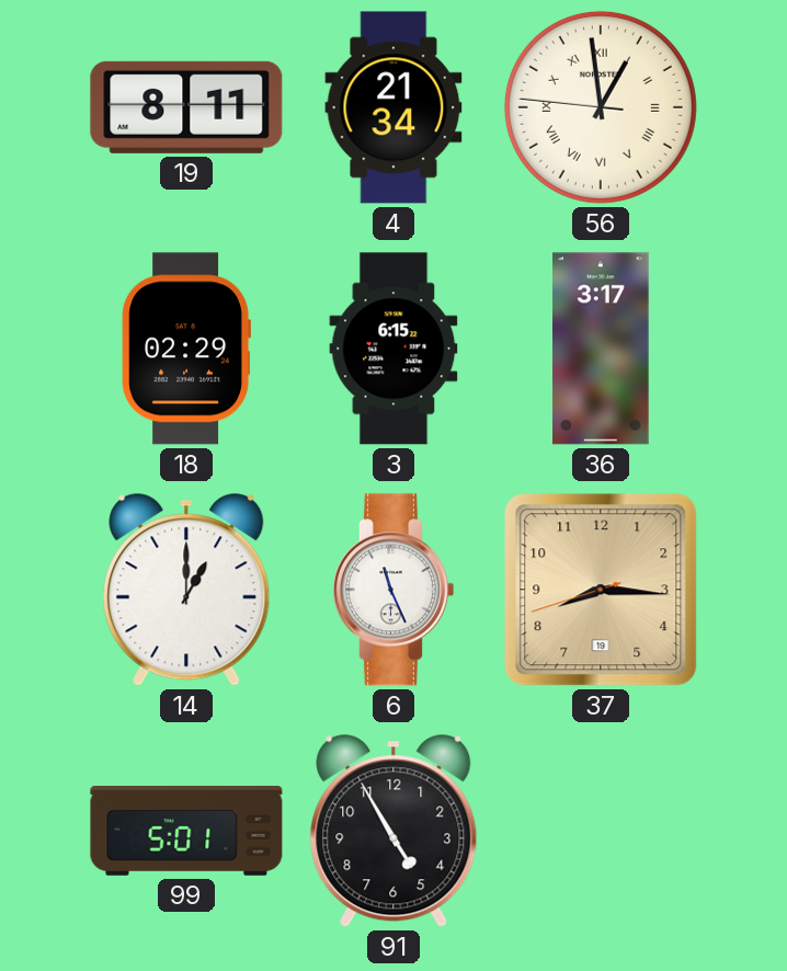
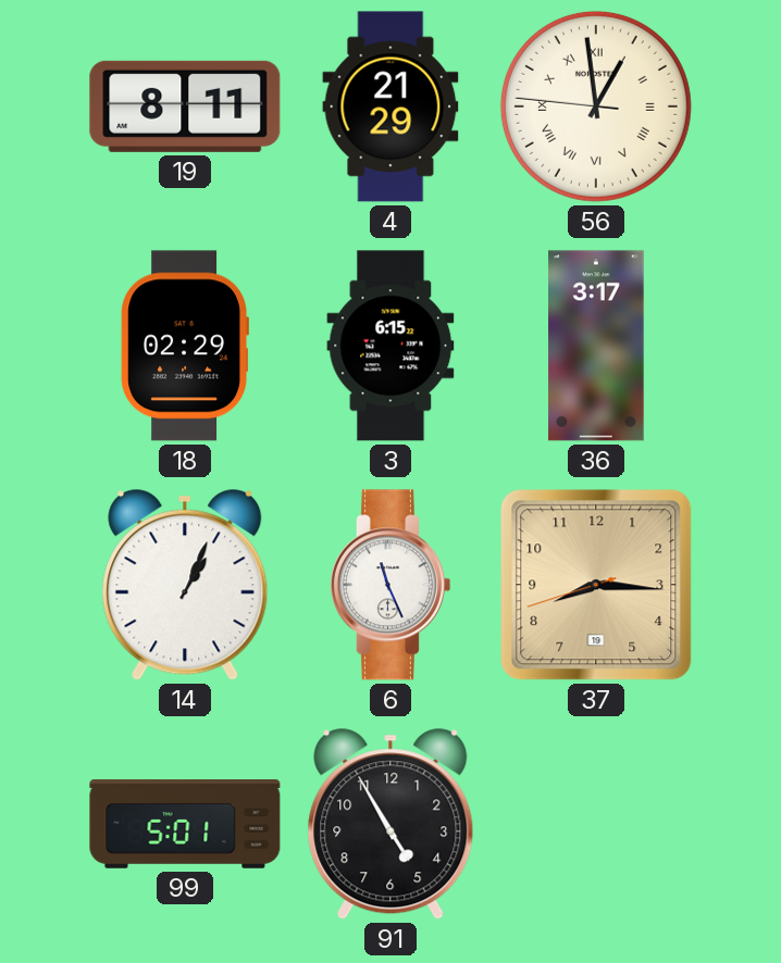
4: 21:34 -> 21:29
14: 1:00 -> 1:04
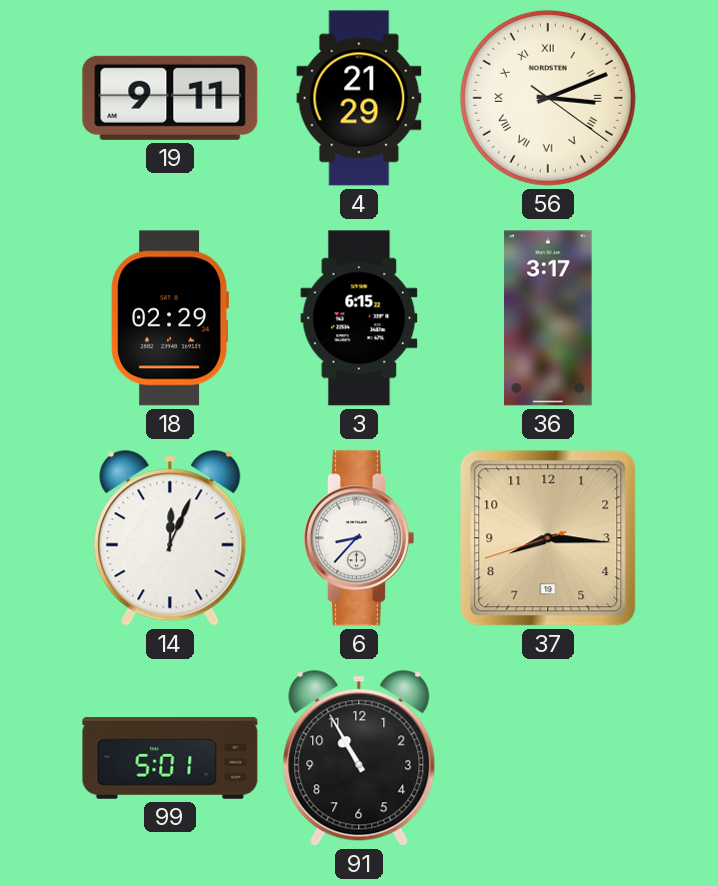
19: 8:11 -> 9:11
56: 12:58 -> 3:11
14: 1:04 -> 12:04
6: 11:26 -> 8:37
91: 4:55 -> 10:55
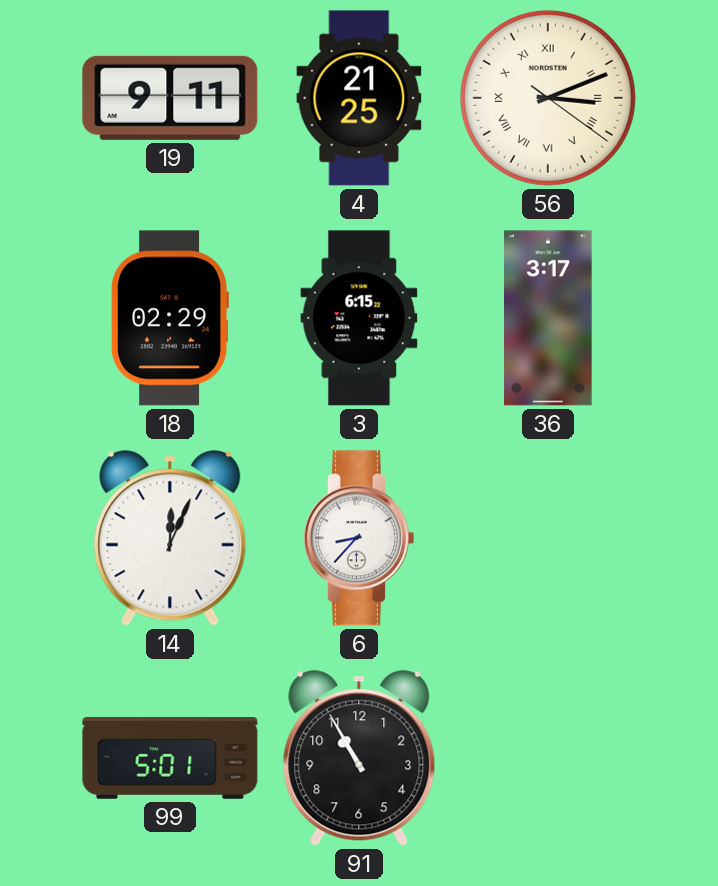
4: 21:29 -> 21:25
37: 8:15 -> none
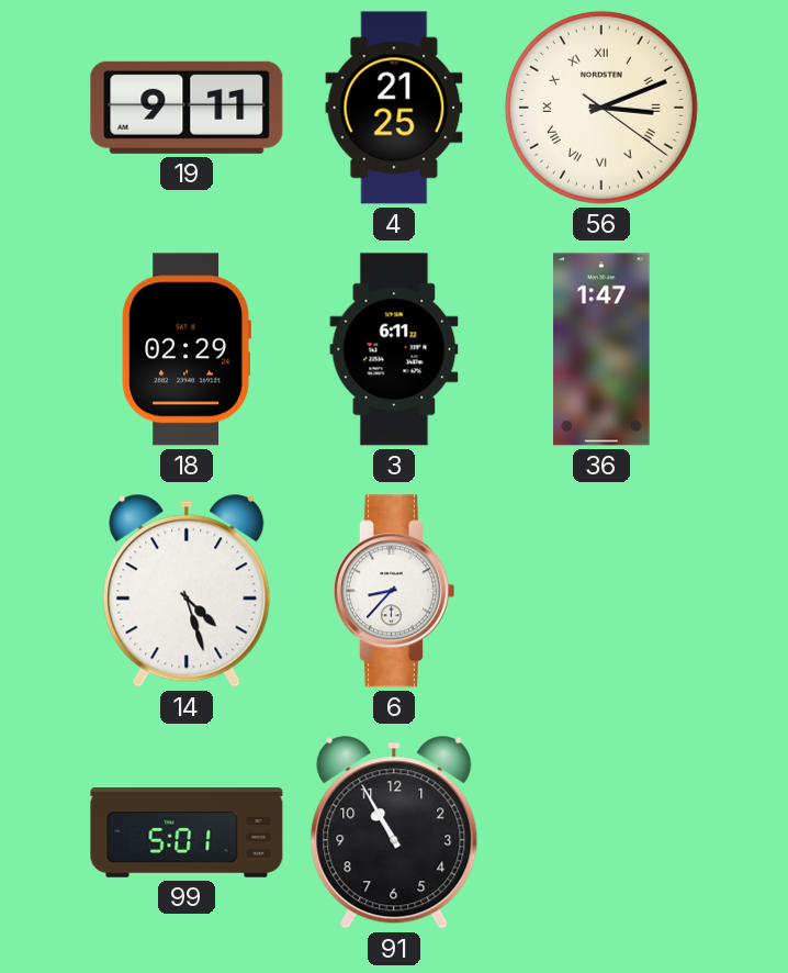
3: 6:15 -> 6:11
36: 3:17 -> 1:47
14: 12:04 -> 4:27
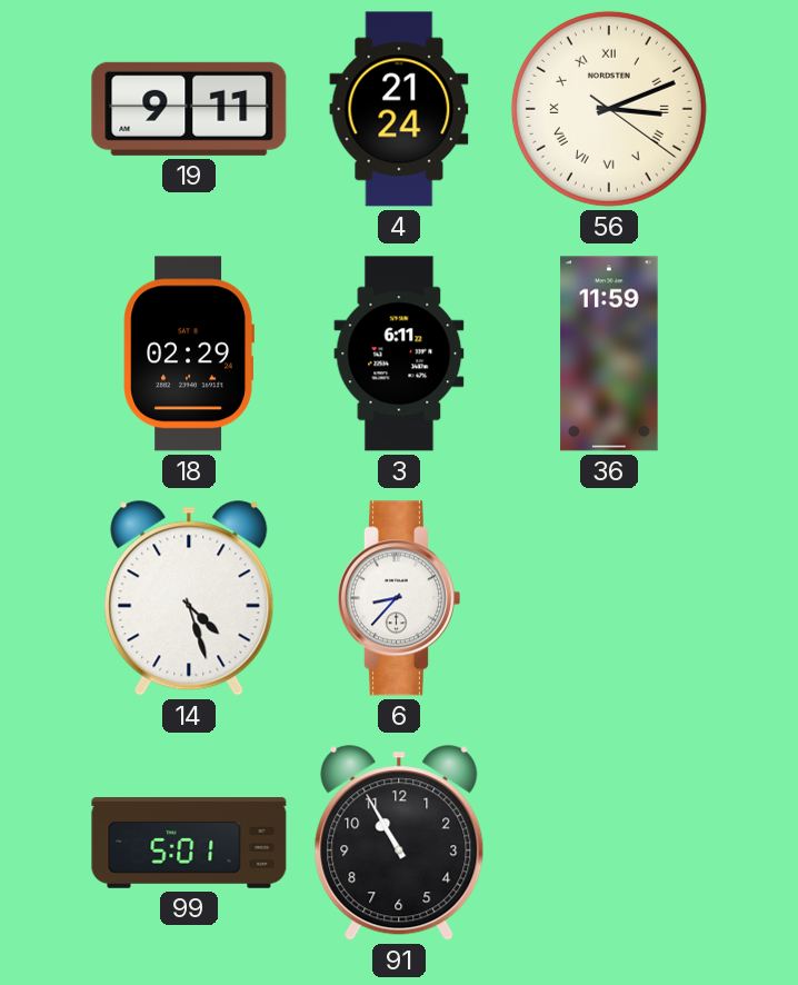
4: 21:25 -> 21:24
36: 1:47 -> 11:59
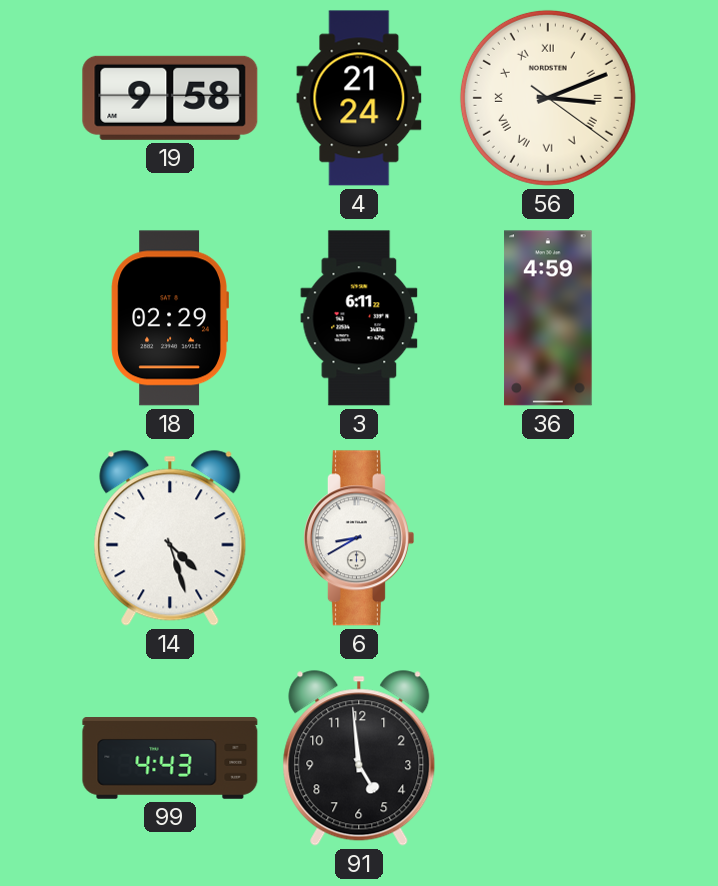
19: 9:11 -> 9:58
36: 11:59 -> 4:59
6: 8:37 -> 8:40
99: 5:01 -> 4:43
91: 10:55 -> 4:59
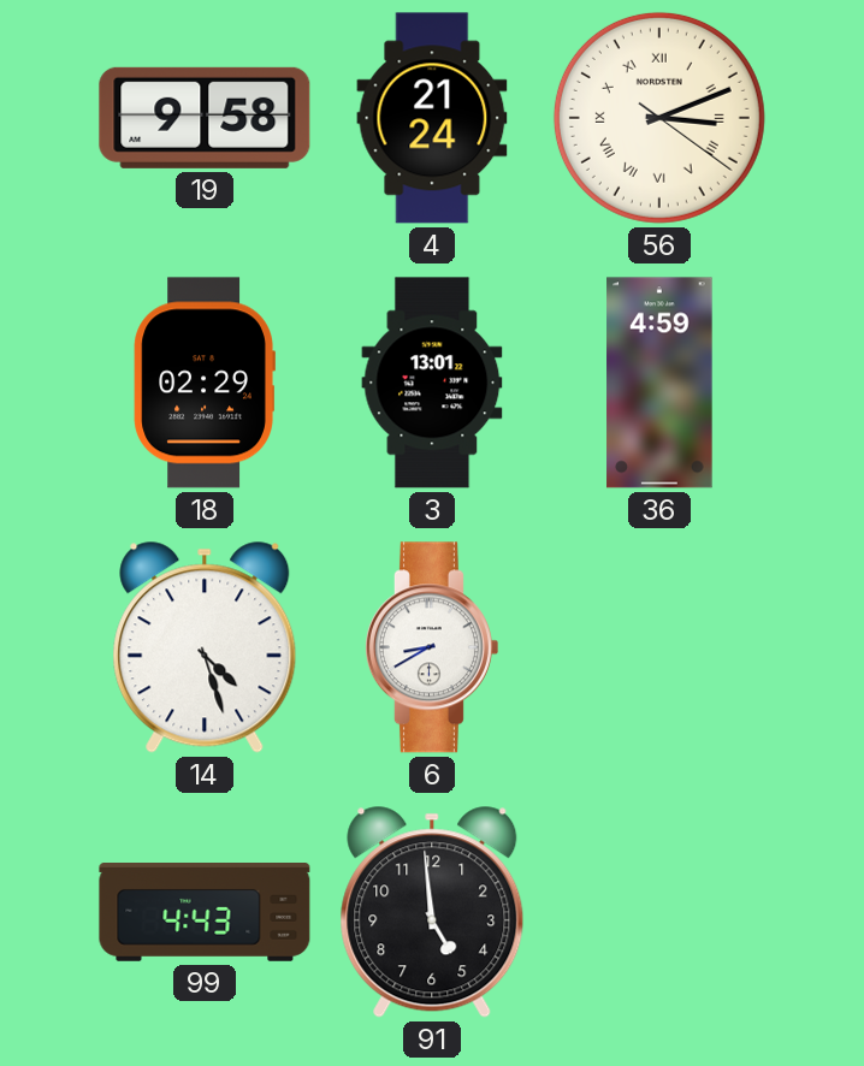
3: 6:11 -> 13:01
